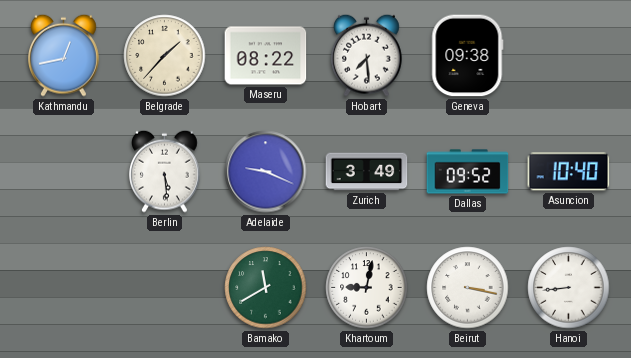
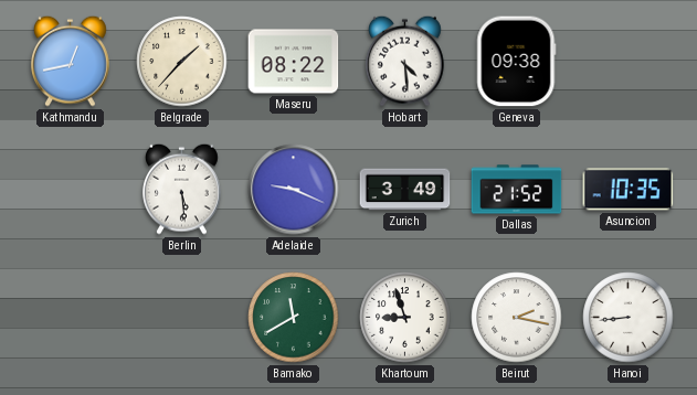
Hobart: 7:29 -> 4:29
Dallas: 09:52 -> 21:52
Asuncion: 10:40 -> 10:35
Khartoum: 9:02 -> 8:57
Beirut: 3:17 -> 2:17
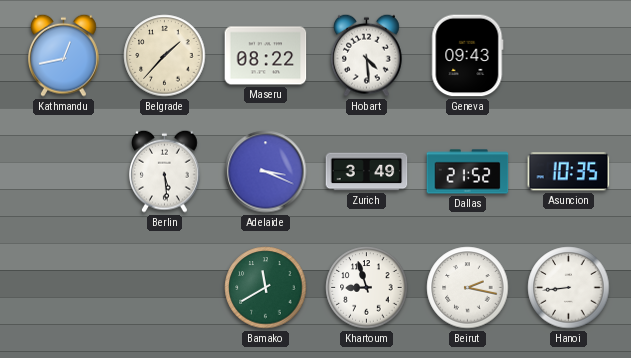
Geneva: 09:38 -> 09:43
Adelaide: 9:19 -> 3:19
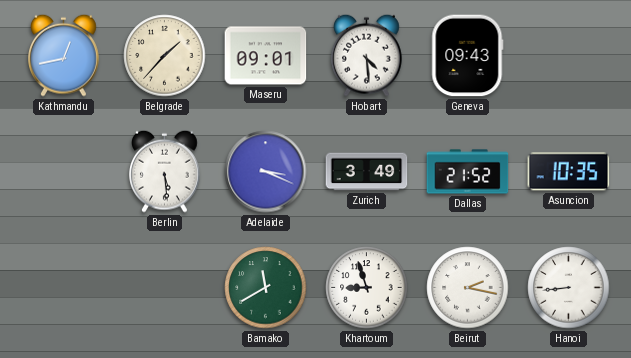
Maseru: 08:22 -> 09:01
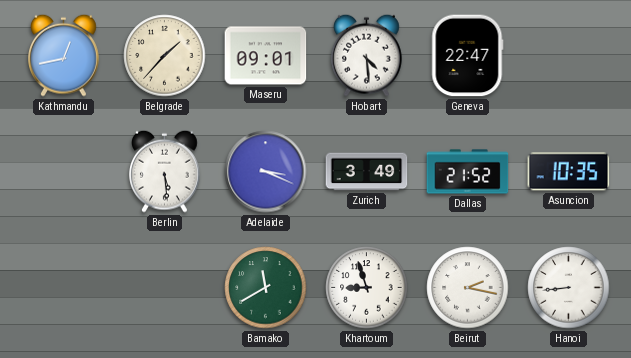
Geneva: 09:43 -> 22:47
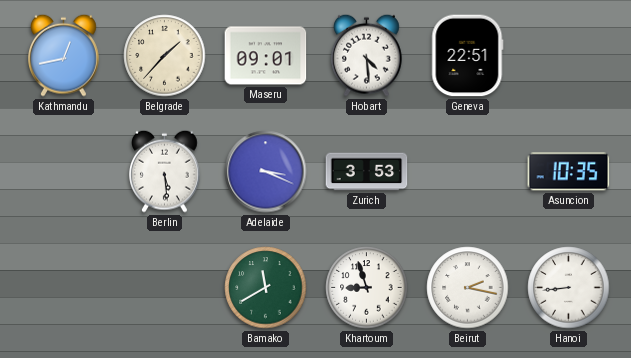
Geneva: 22:47 -> 22:51
Zurich: 3:49 -> 3:53
Dallas: 21:52 -> none
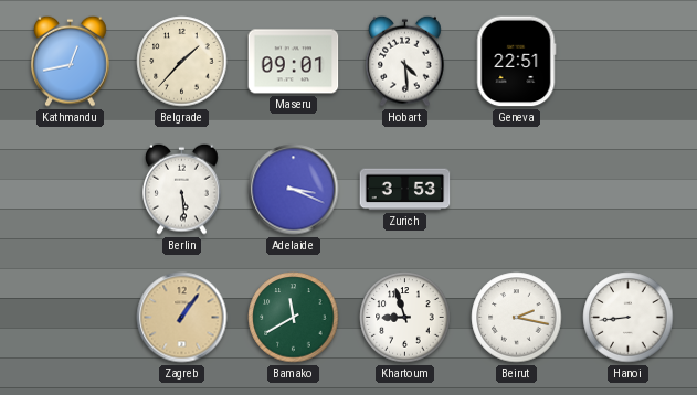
Asuncion: 10:35 -> none
Zagreb: none -> 1:06
